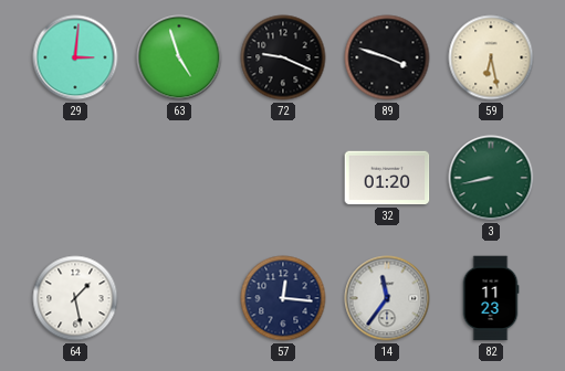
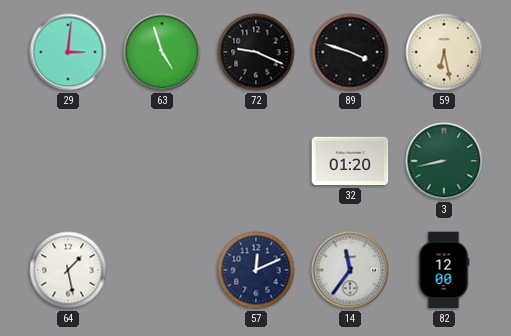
57: 12:16 -> 12:11
82: 11:23 -> 12:00
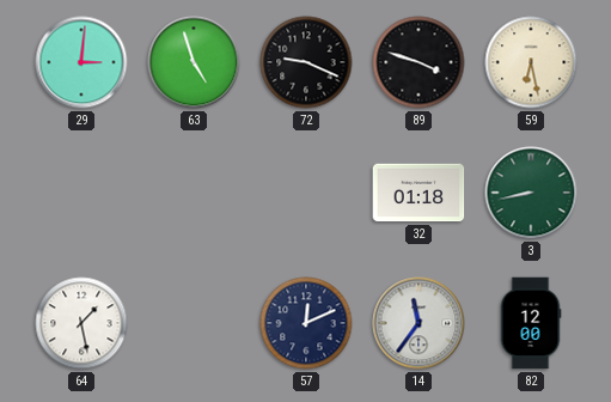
32: 01:20 -> 01:18
